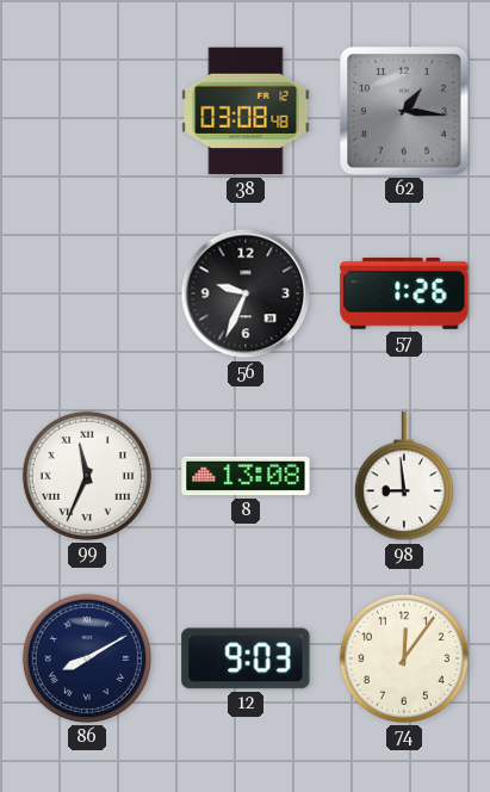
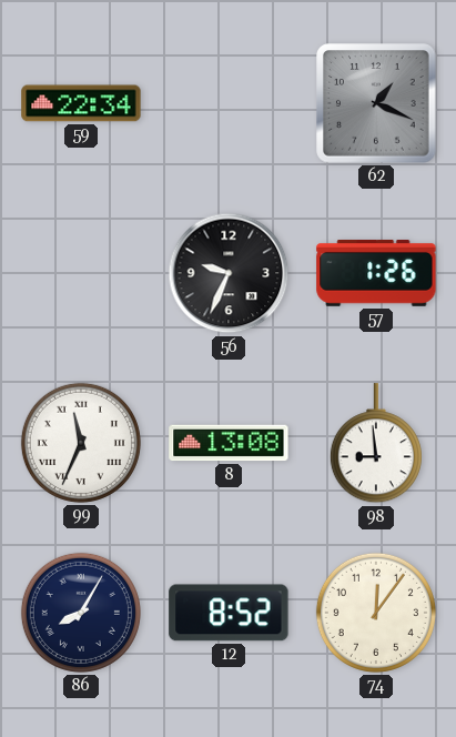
59: none -> 22:34
38: 03:08 -> none
62: 1:16 -> 1:19
86: 8:10 -> 8:05
12: 9:03 -> 8:52
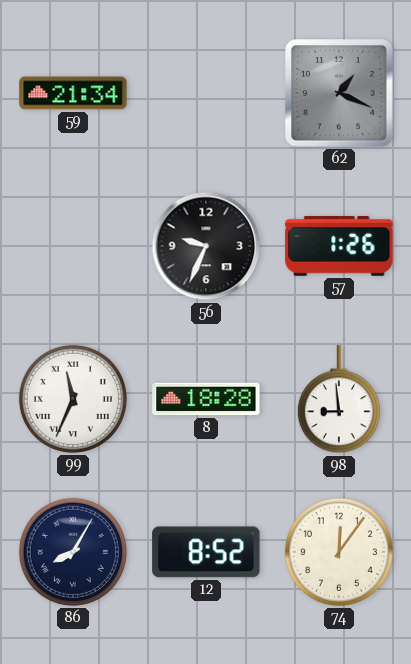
59: 22:34 -> 21:34
8: 13:08 -> 18:28
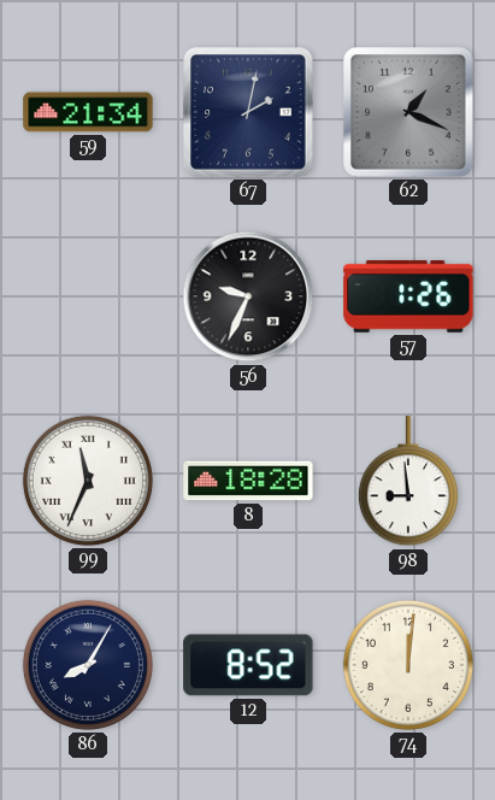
67: none -> 2:02
74: 12:06 -> 12:01
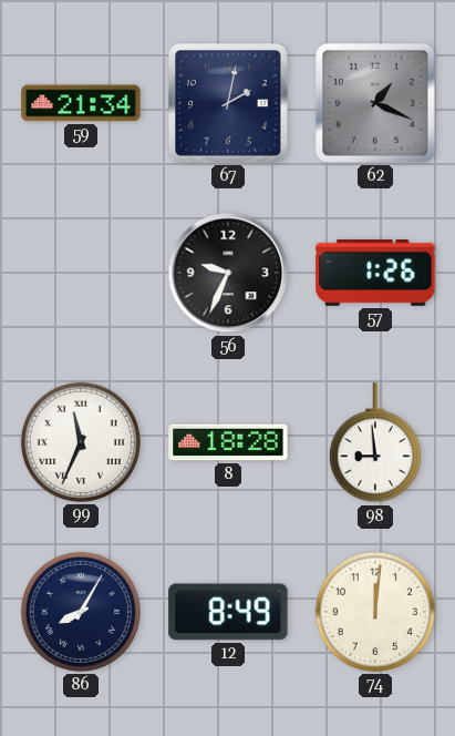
12: 8:52 -> 8:49
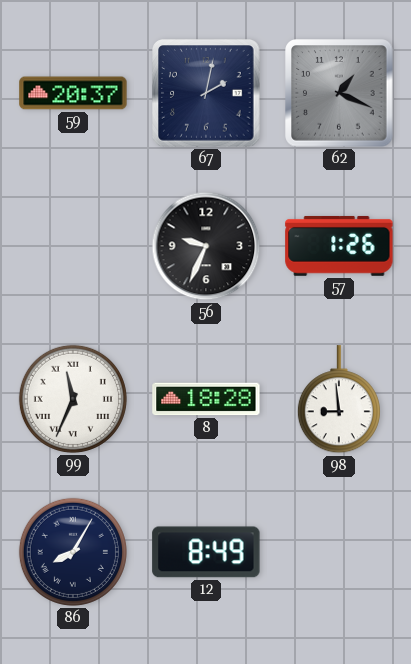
59: 21:34 -> 20:37
74: 12:01 -> none
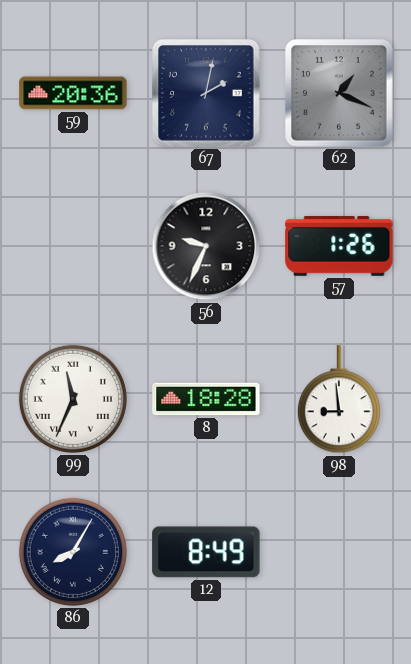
59: 20:37 -> 20:36
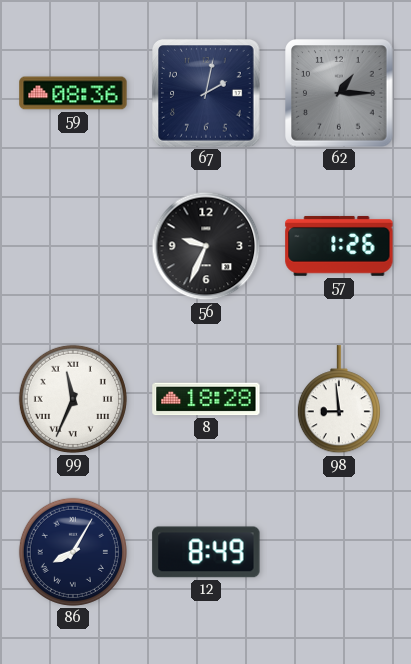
59: 20:36 -> 08:36
62: 1:19 -> 1:15
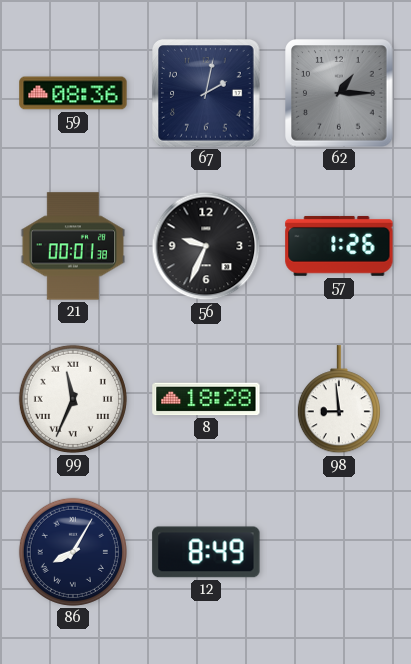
21: none -> 00:01
